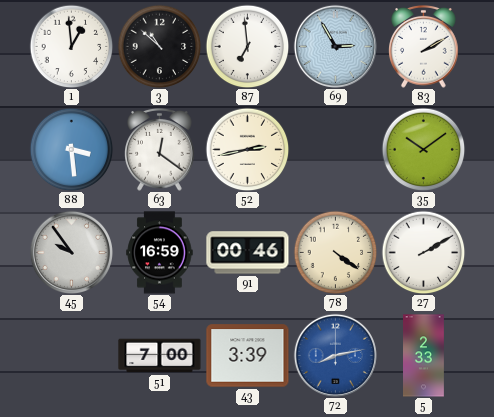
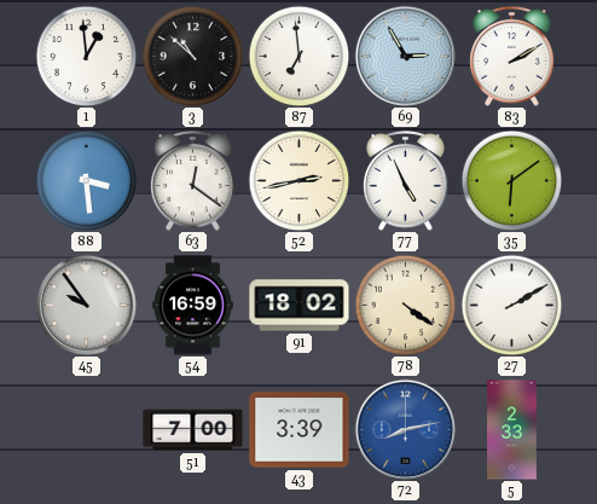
77: none -> 4:56
35: 10:09 -> 6:09
91: 00:46 -> 18:02
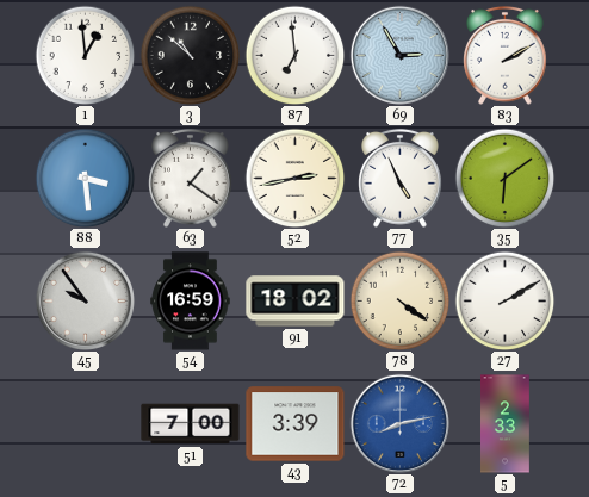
63: 12:21 -> 1:21
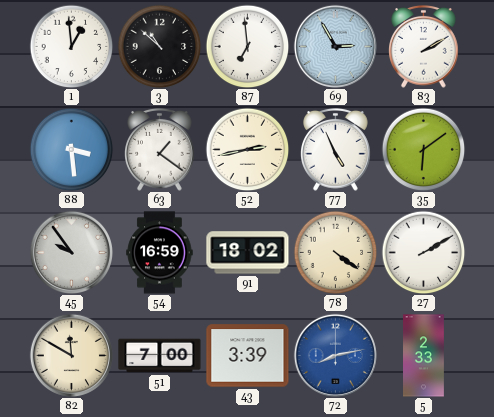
82: none -> 11:50
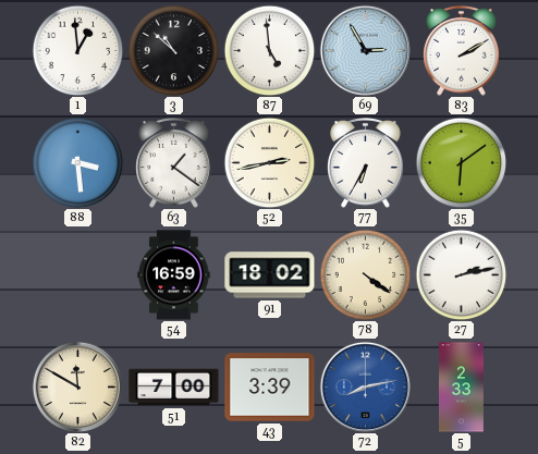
87: 6:59 -> 4:59
77: 4:56 -> 6:35
45: 9:54 -> none
27: 2:10 -> 2:13
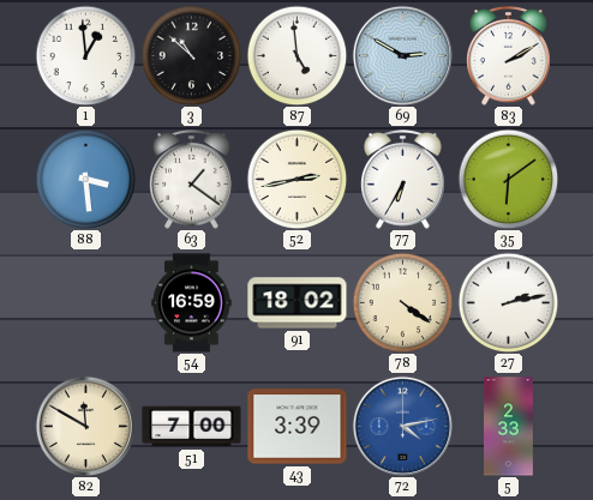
69: 2:55 -> 2:50
72: 8:13 -> 4:13
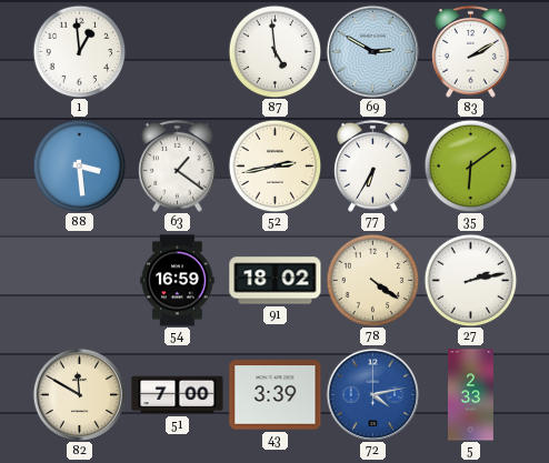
3: 10:52 -> none
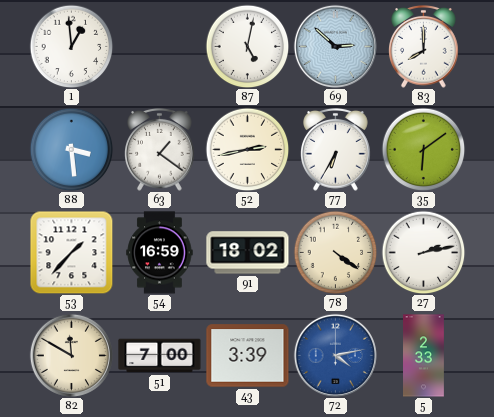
87: 4:59 -> 5:02
69: 2:50 -> 2:52
83: 2:10 -> 8:00
53: none -> 1:37
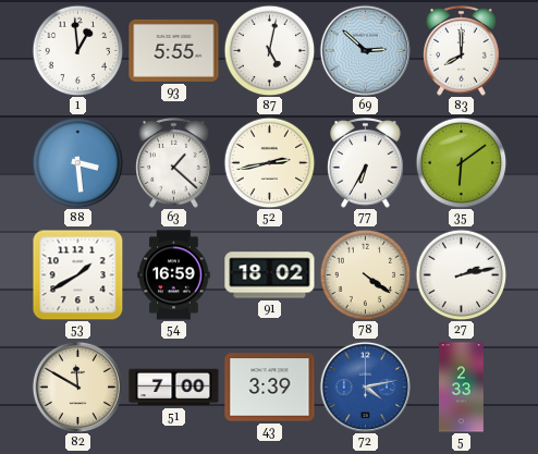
93: none -> 5:55
63: 1:21 -> 1:22
53: 1:37 -> 1:40
